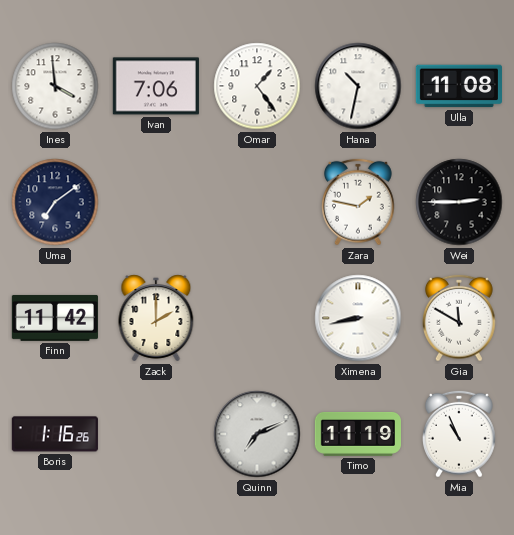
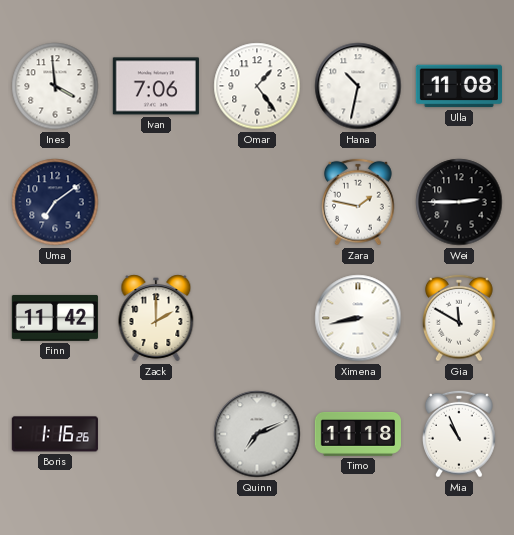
Timo: 11:19 -> 11:18
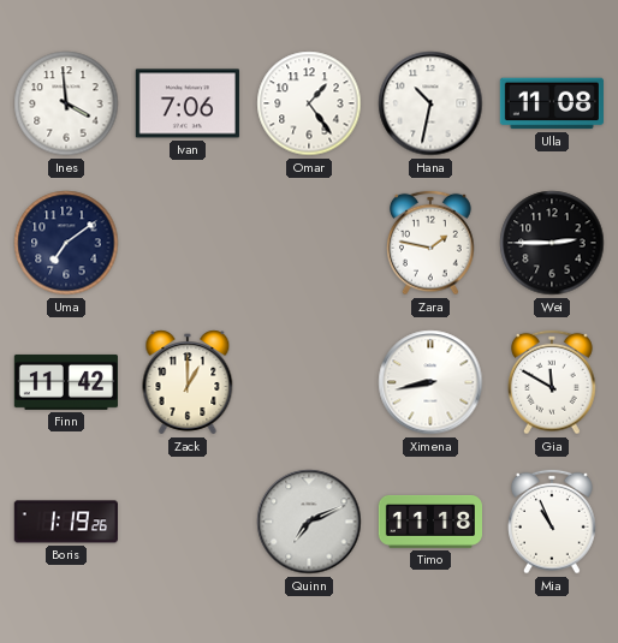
Zack: 2:00 -> 1:00
Boris: 1:16 -> 1:19
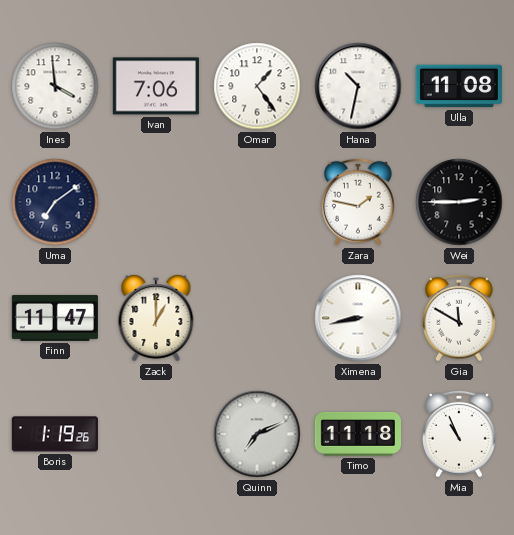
Finn: 11:42 -> 11:47
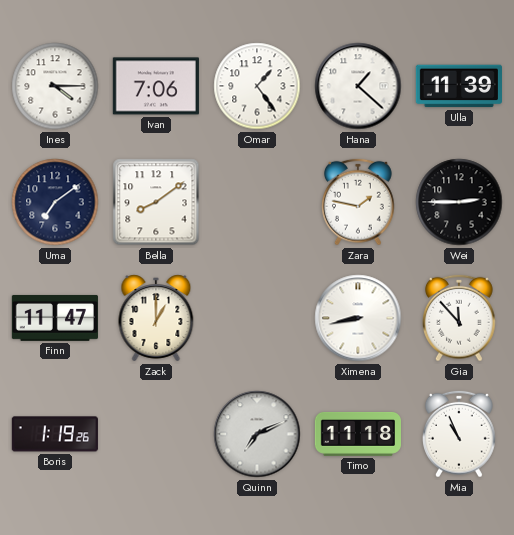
Ines: 3:59 -> 4:15
Hana: 10:32 -> 1:22
Ulla: 11:08 -> 11:39
Bella: none -> 8:09
Gia: 11:50 -> 11:53
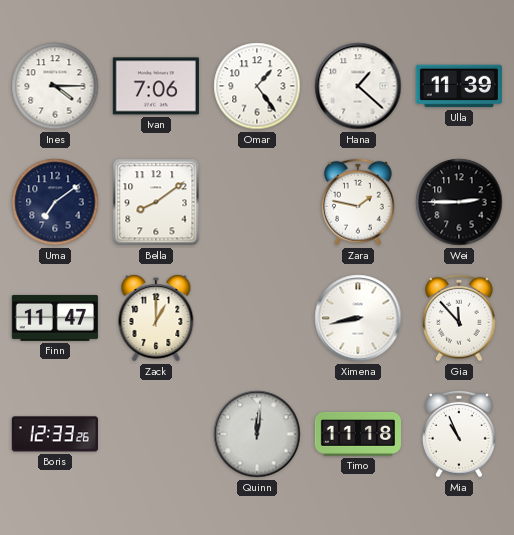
Boris: 1:19 -> 12:33
Quinn: 7:11 -> 12:01
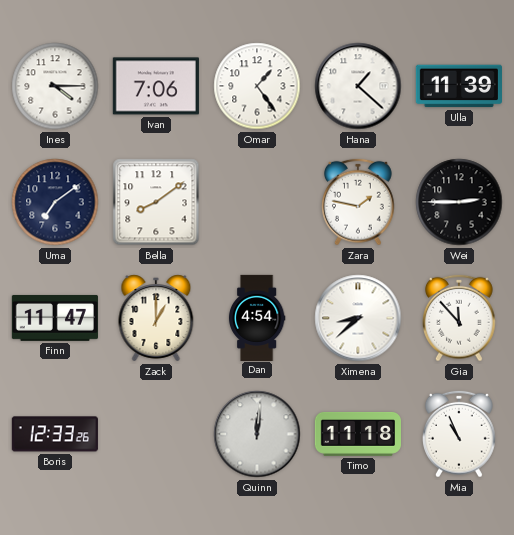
Dan: none -> 4:54
Ximena: 8:43 -> 8:38
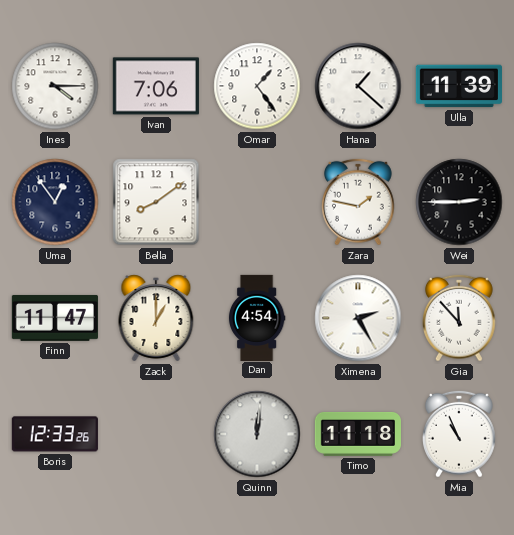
Uma: 7:09 -> 12:54
Ximena: 8:38 -> 2:25
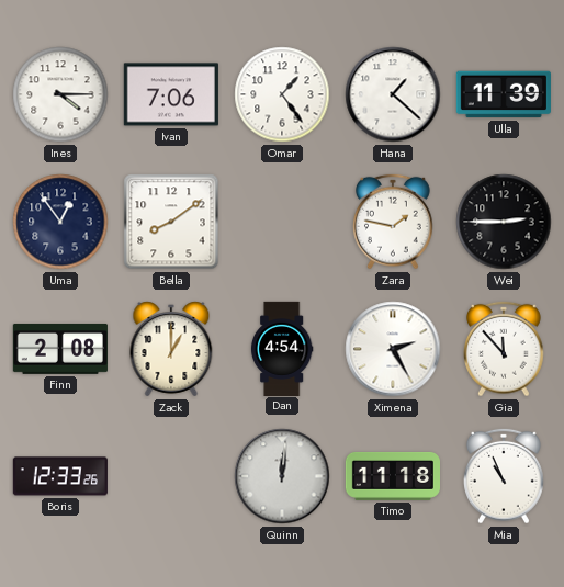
Finn: 11:47 -> 2:08
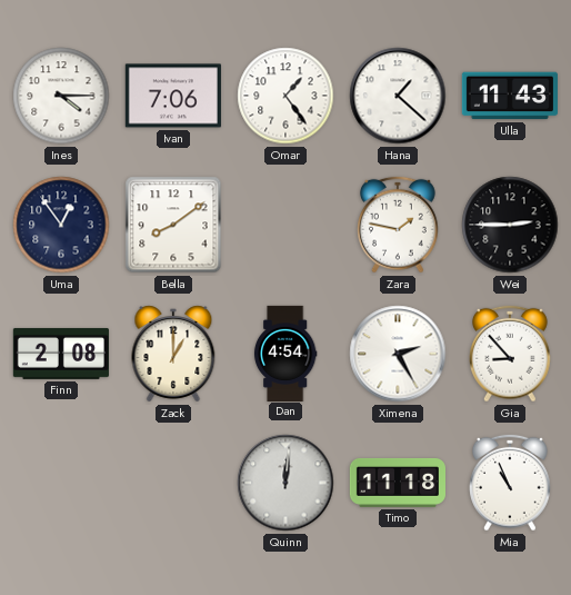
Ulla: 11:39 -> 11:43
Gia: 11:53 -> 8:53
Boris: 12:33 -> none
